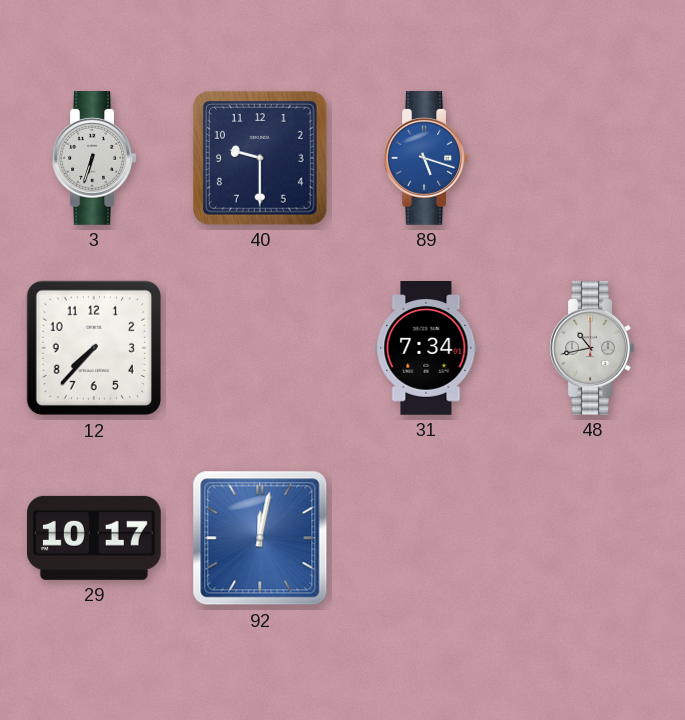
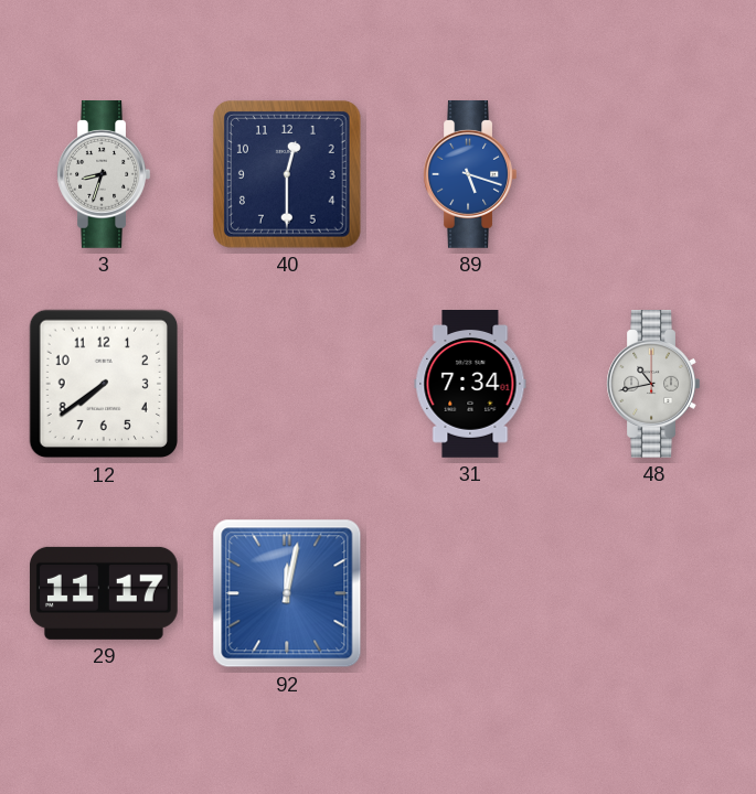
3: 6:33 -> 8:33
40: 9:30 -> 12:30
12: 7:37 -> 7:39
29: 10:17 -> 11:17
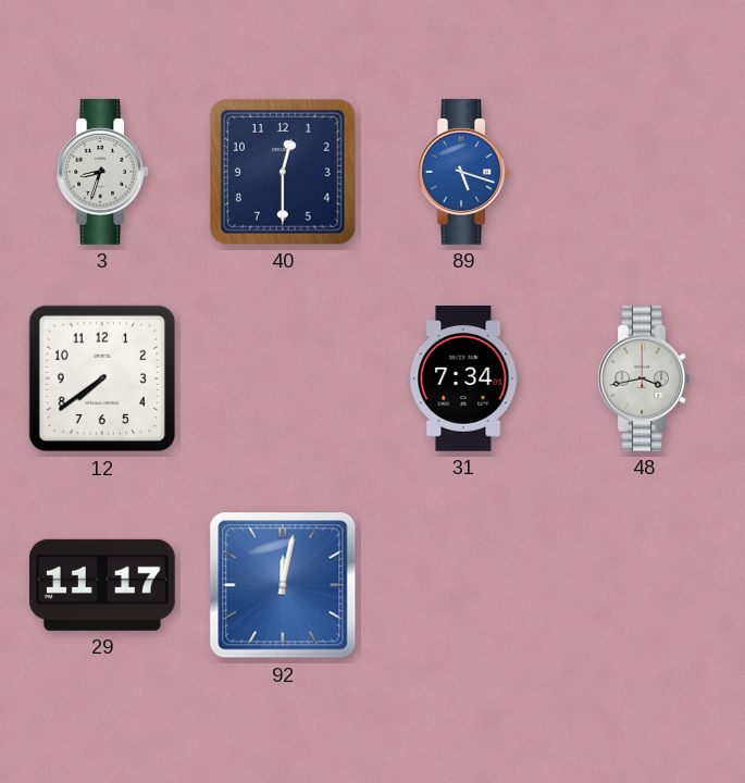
48: 10:43 -> 3:43
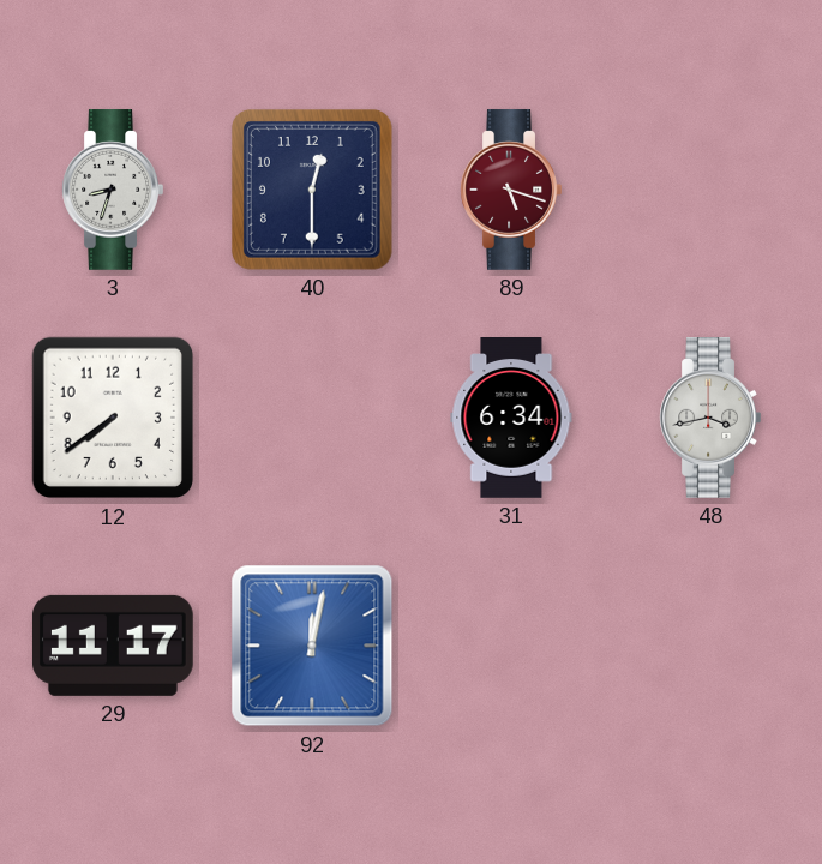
89 dial: blue -> burgundy
31: 7:34 -> 6:34
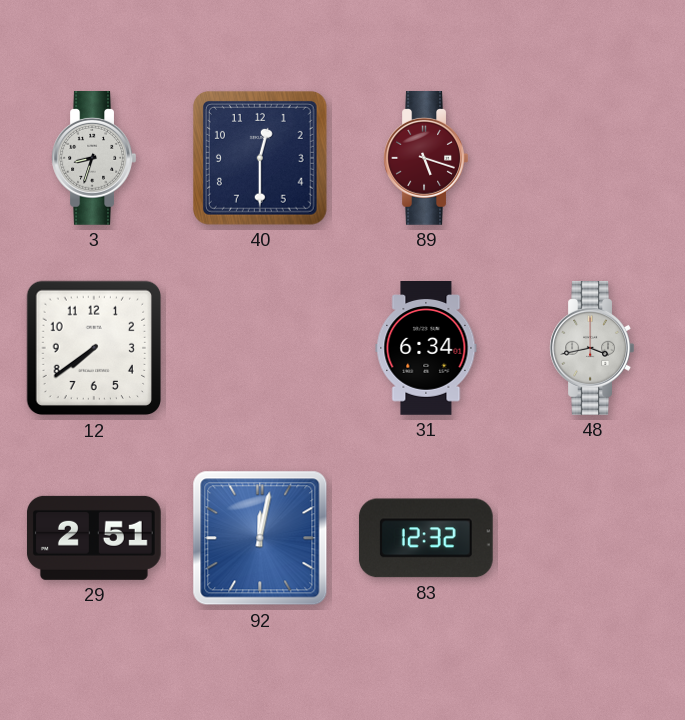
29: 11:17 -> 2:51
83: none -> 12:32
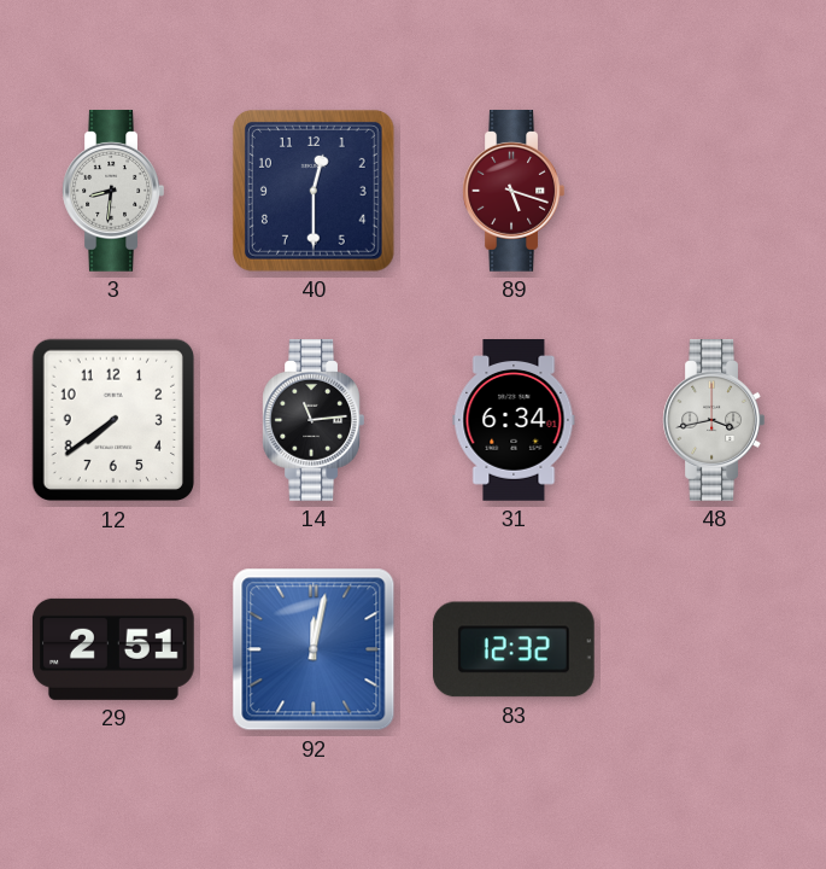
3: 8:33 -> 8:31
14: none -> 11:14
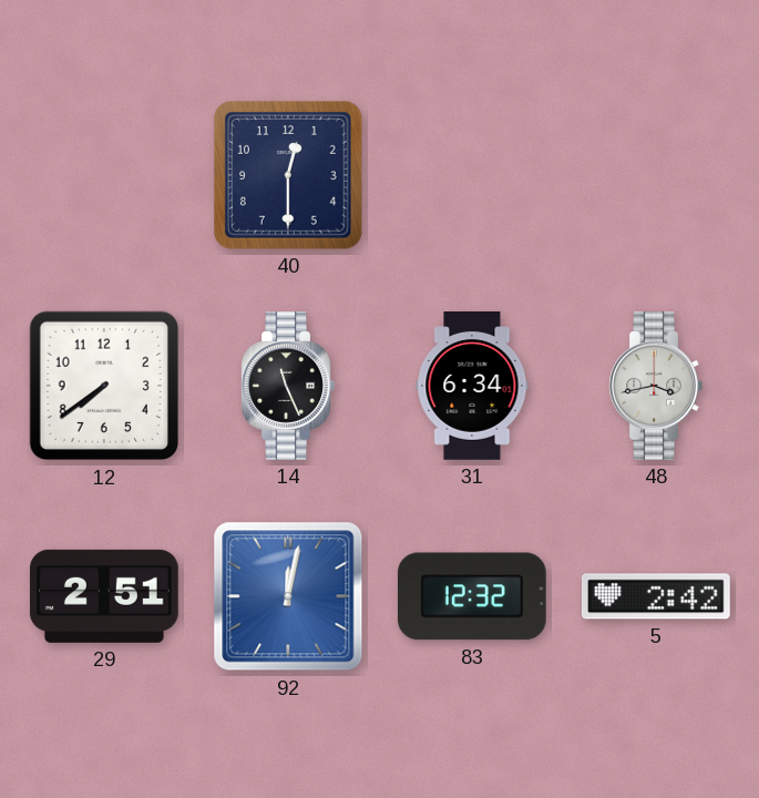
3: 8:31 -> none
89: 5:18 -> none
14: 11:14 -> 11:26
5: none -> 2:42
